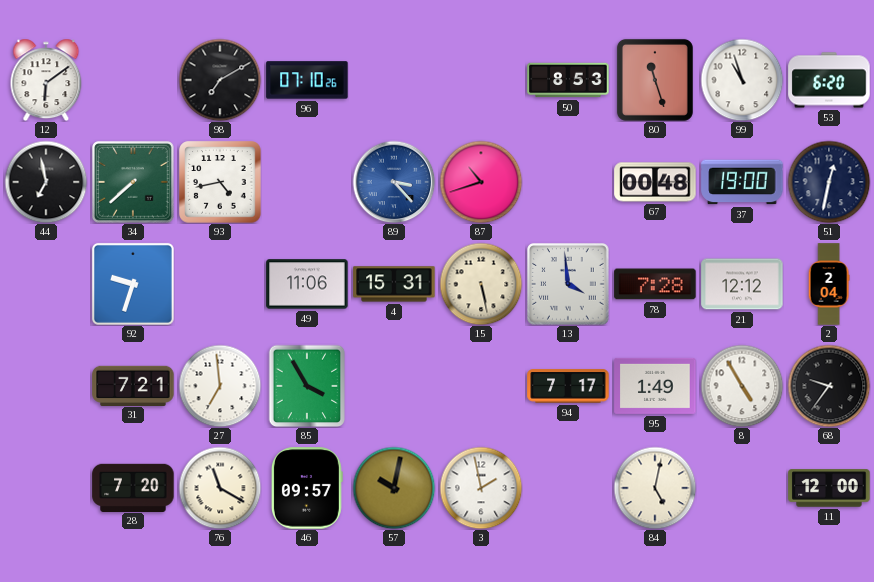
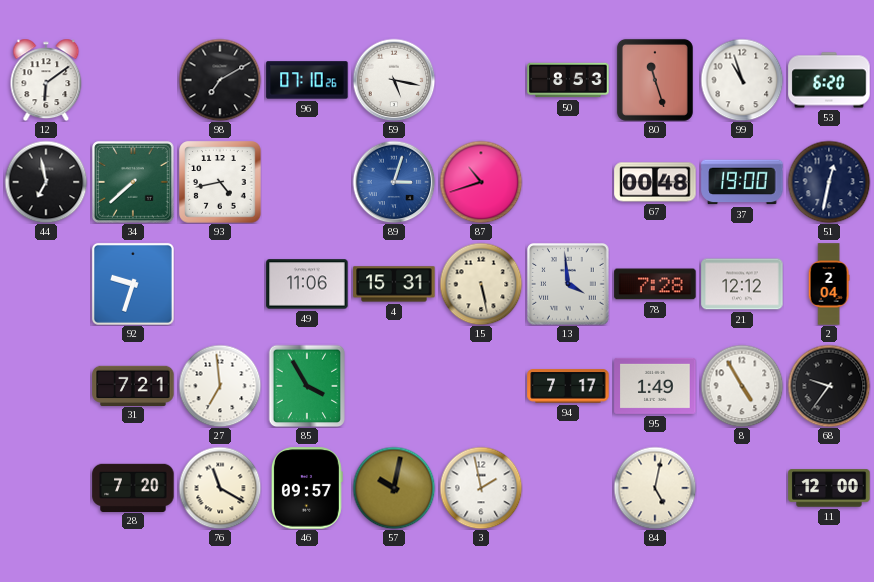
59: none -> 5:17
89: 3:23 -> 3:03
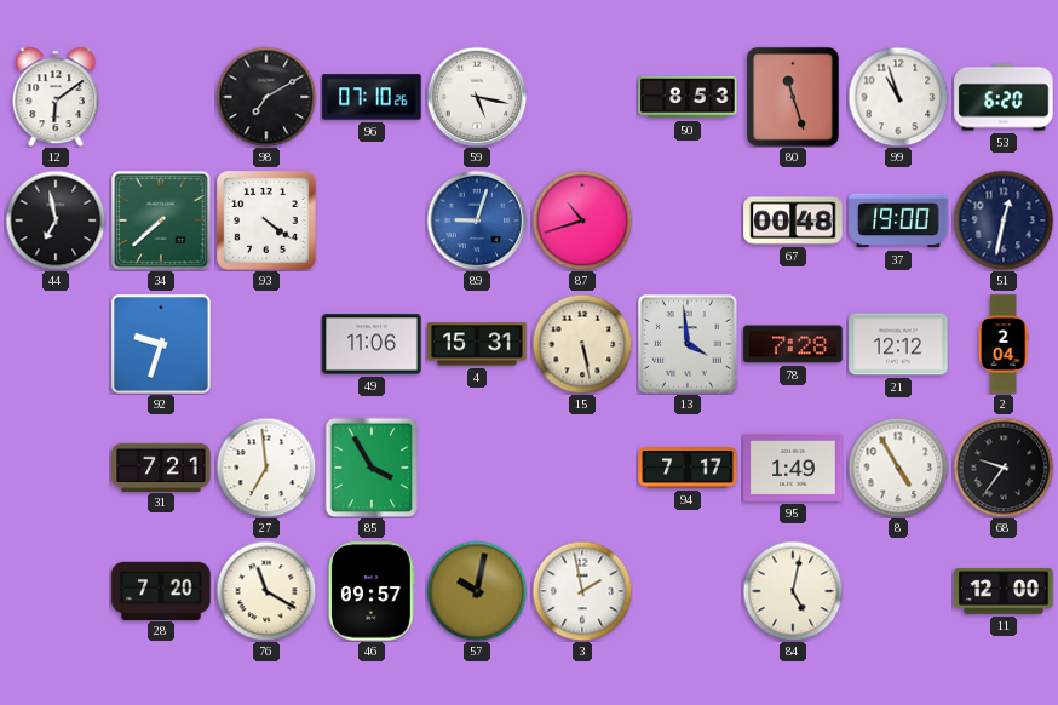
93: 4:43 -> 4:21
89: 3:03 -> 9:03
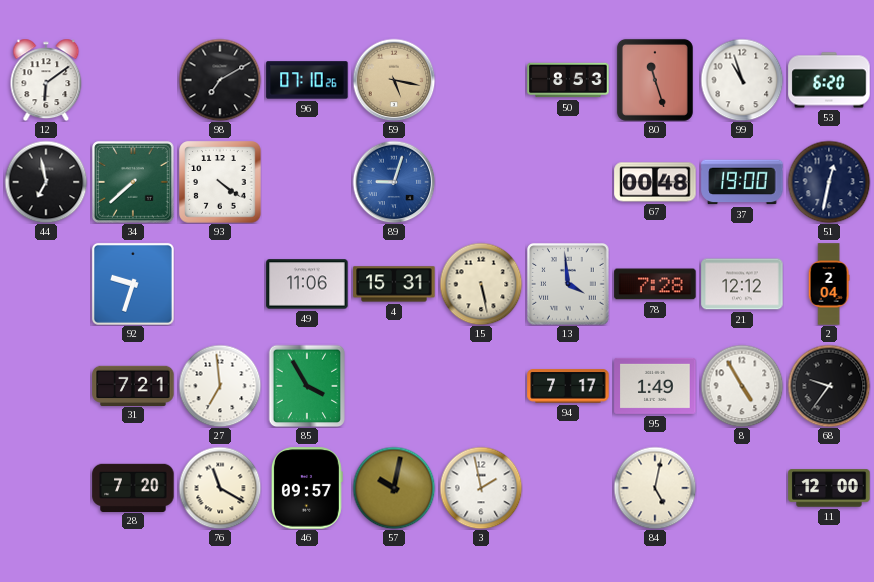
59 dial: white -> champagne
87: 10:42 -> none
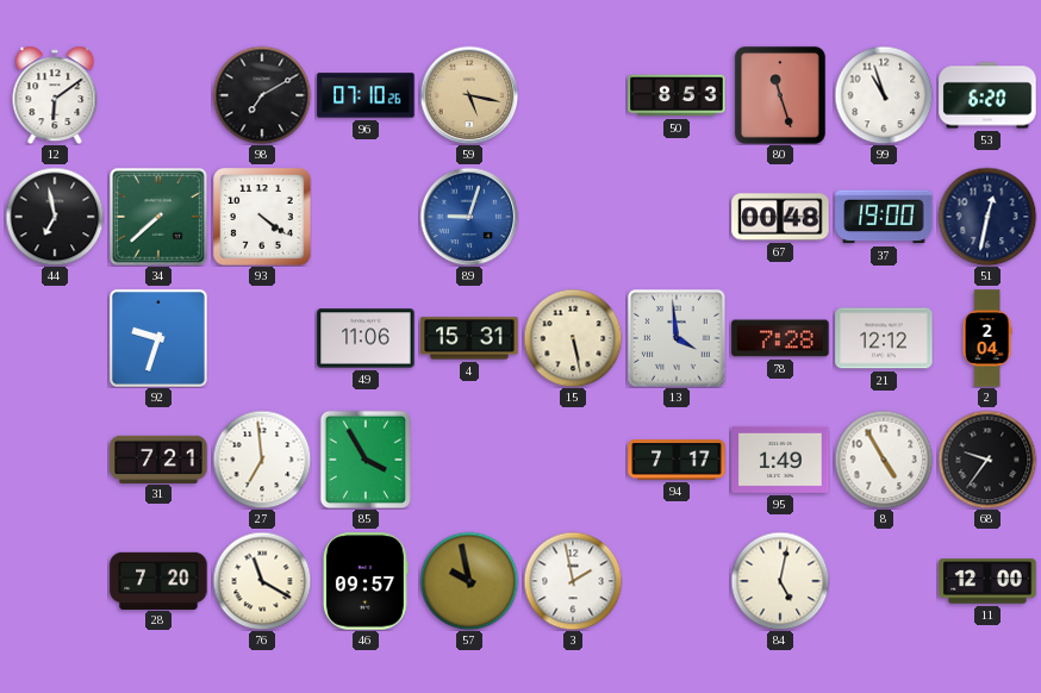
57: 10:02 -> 9:58
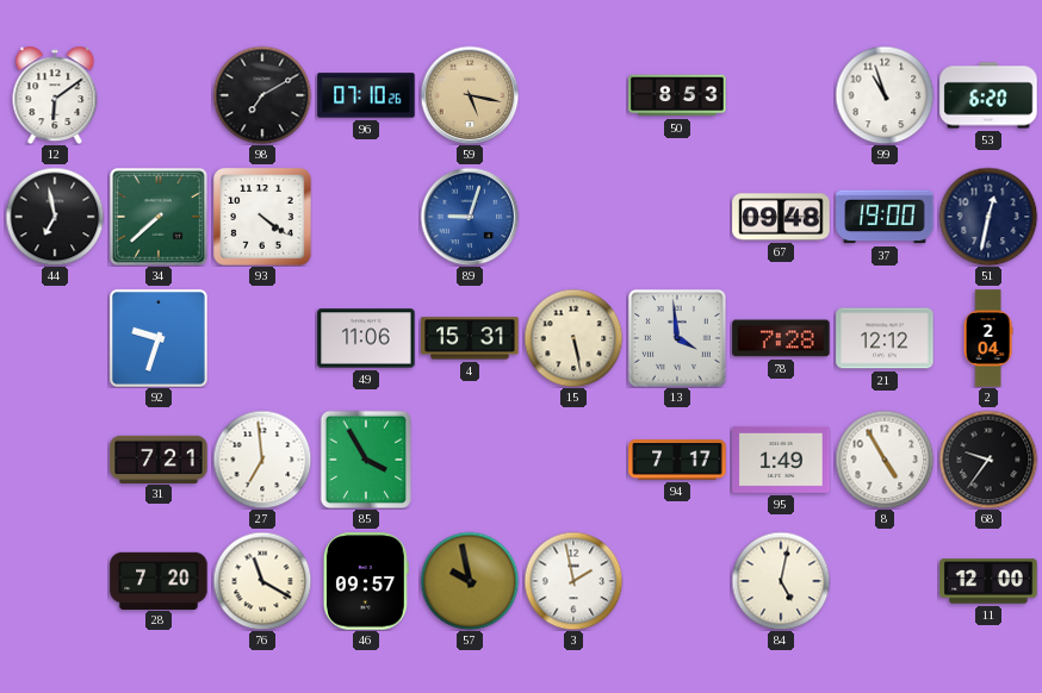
80: 11:27 -> none
67: 00:48 -> 09:48
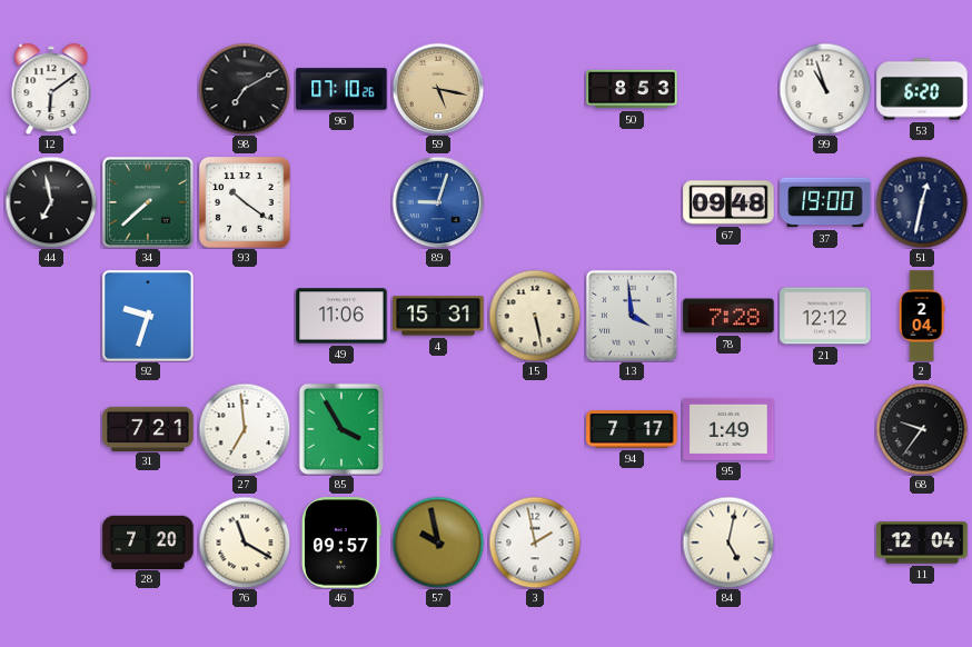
93: 4:21 -> 10:21
8: 4:55 -> none
11: 12:00 -> 12:04
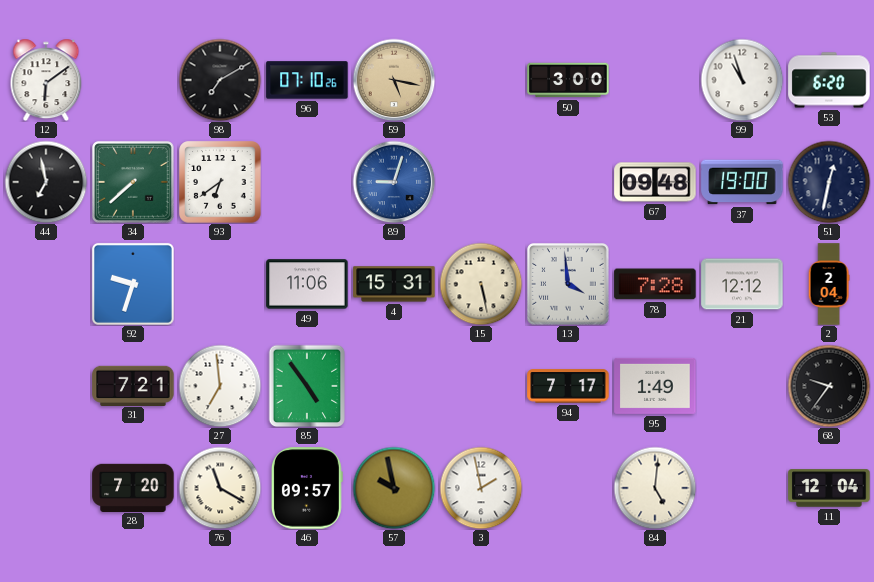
50: 8:53 -> 3:00
93: 10:21 -> 6:39
85: 3:55 -> 4:54
84: 5:02 -> 5:01
